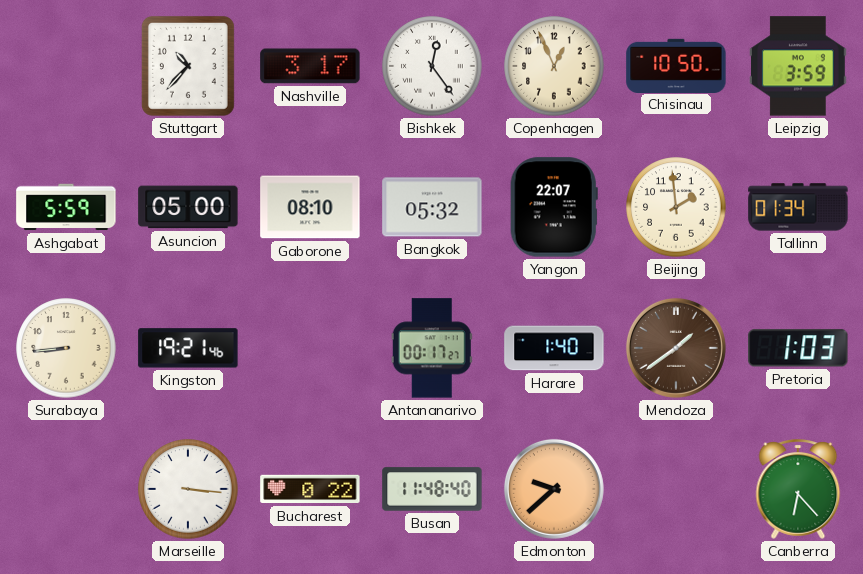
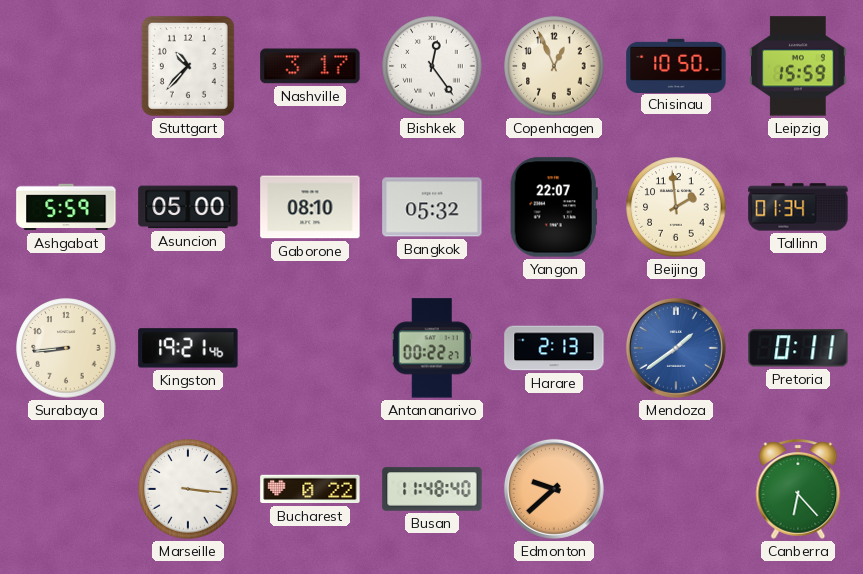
Leipzig: 3:59 -> 15:59
Antananarivo: 00:17 -> 00:22
Harare: 1:40 -> 2:13
Mendoza dial: brown -> blue
Pretoria: 1:03 -> 0:11
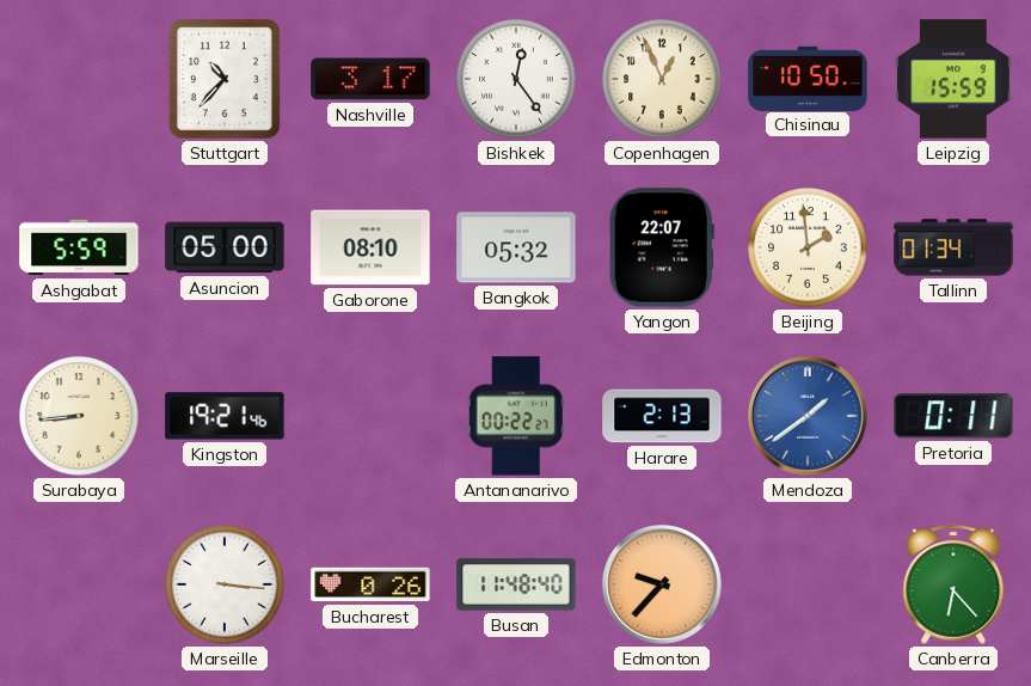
Bucharest: 0:22 -> 0:26
Edmonton: 9:38 -> 9:37
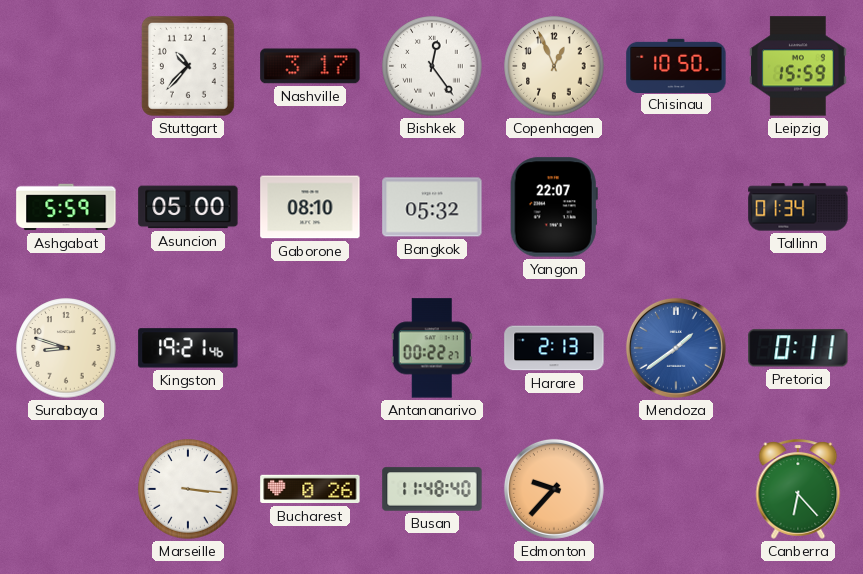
Beijing: 1:59 -> none
Surabaya: 8:44 -> 8:48
